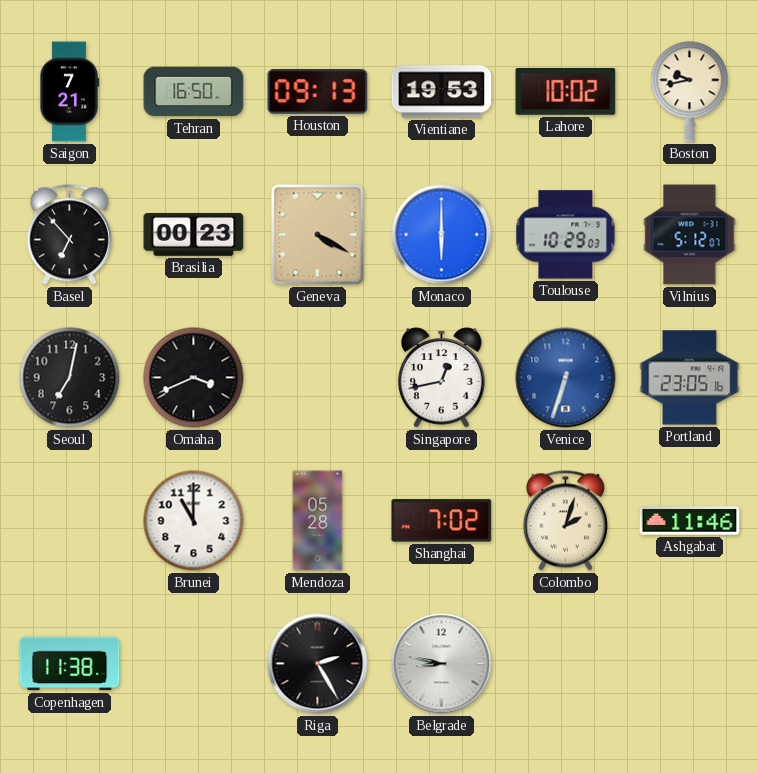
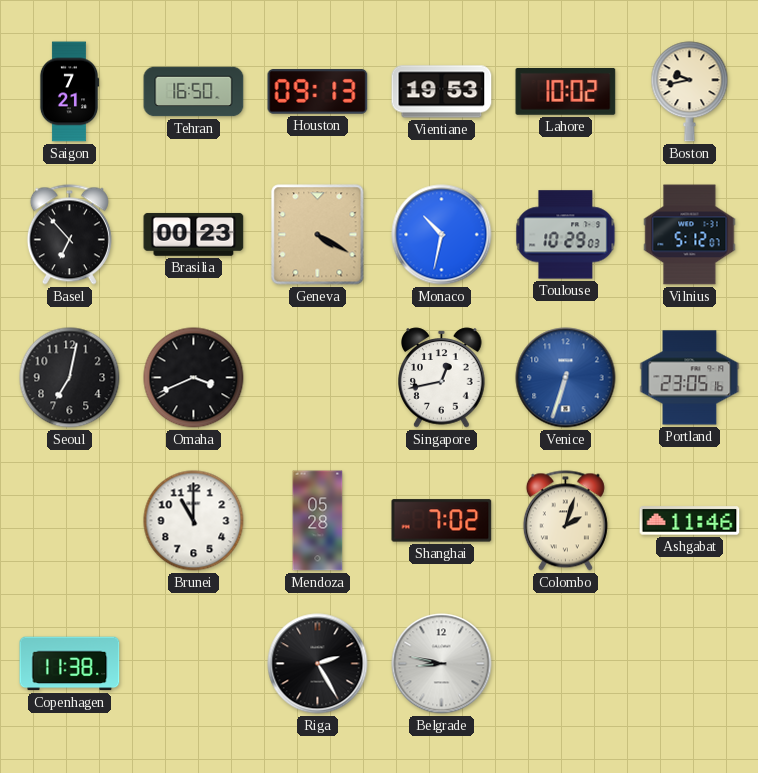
Monaco: 6:00 -> 10:32
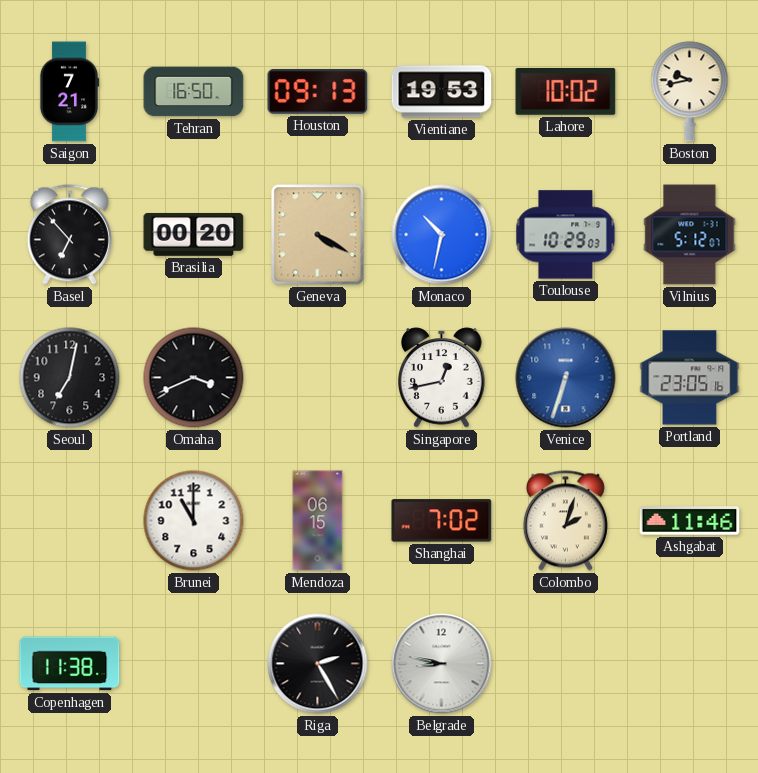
Brasilia: 00:23 -> 00:20
Mendoza: 05:28 -> 06:15
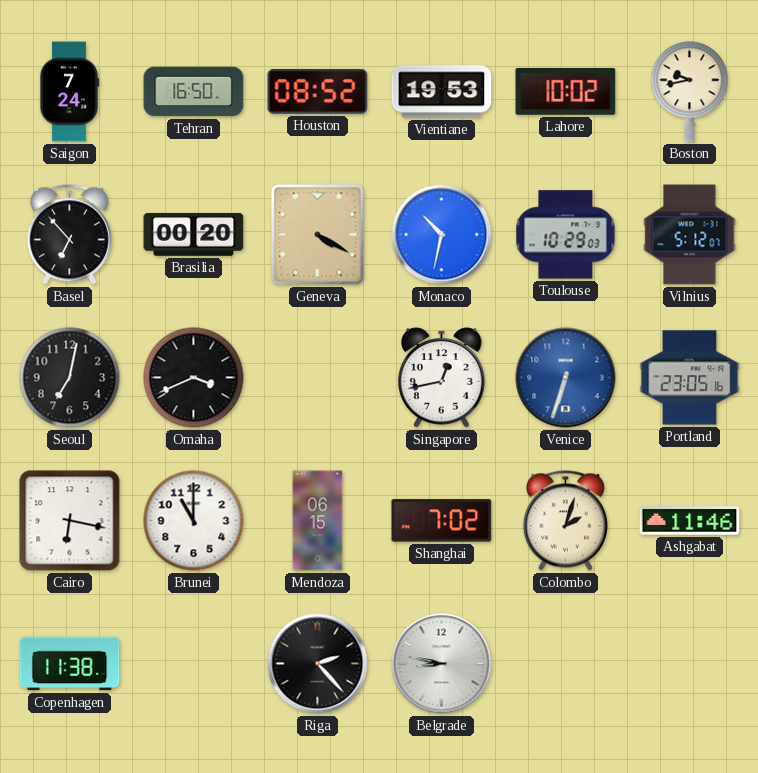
Saigon: 7:21 -> 7:24
Houston: 09:13 -> 08:52
Cairo: none -> 6:17
Riga: 2:25 -> 2:23
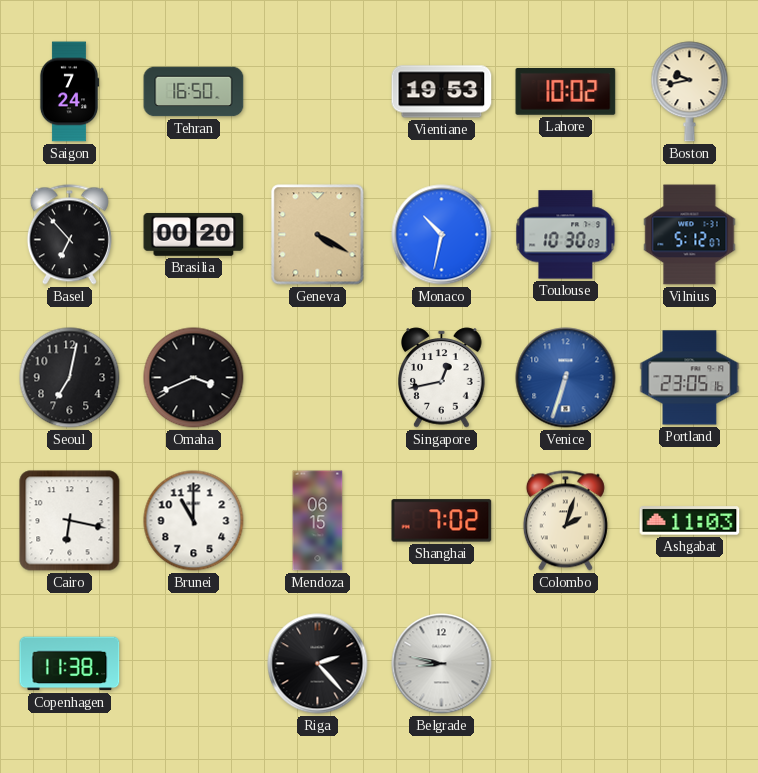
Houston: 08:52 -> none
Toulouse: 10:29 -> 10:30
Ashgabat: 11:46 -> 11:03
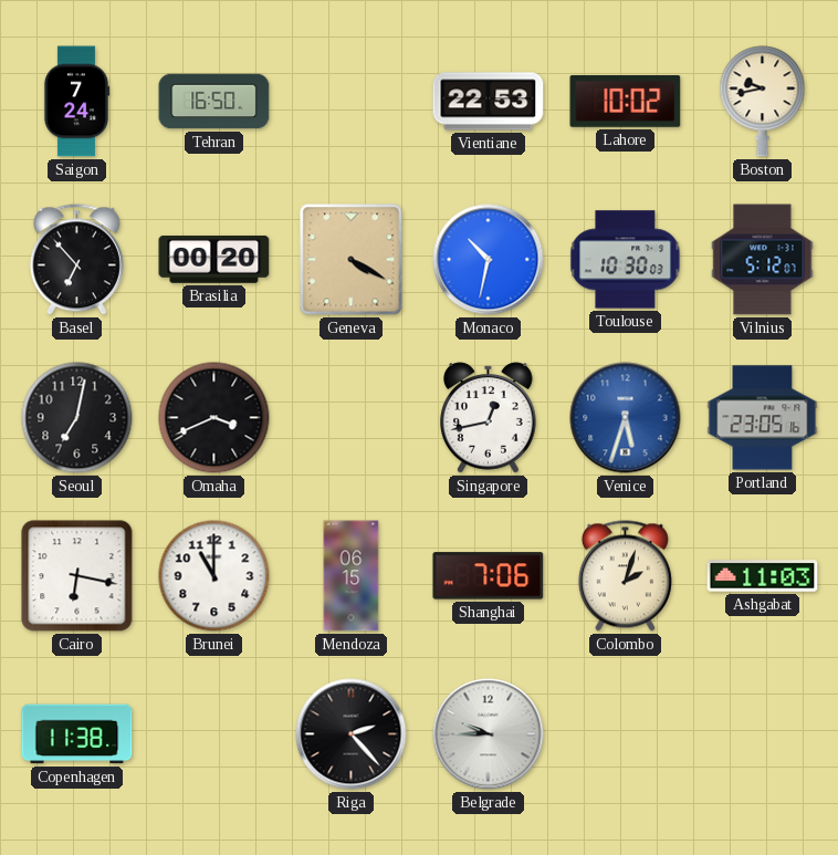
Vientiane: 19:53 -> 22:53
Venice: 6:33 -> 5:33
Shanghai: 7:02 -> 7:06
Belgrade: 8:47 -> 9:45
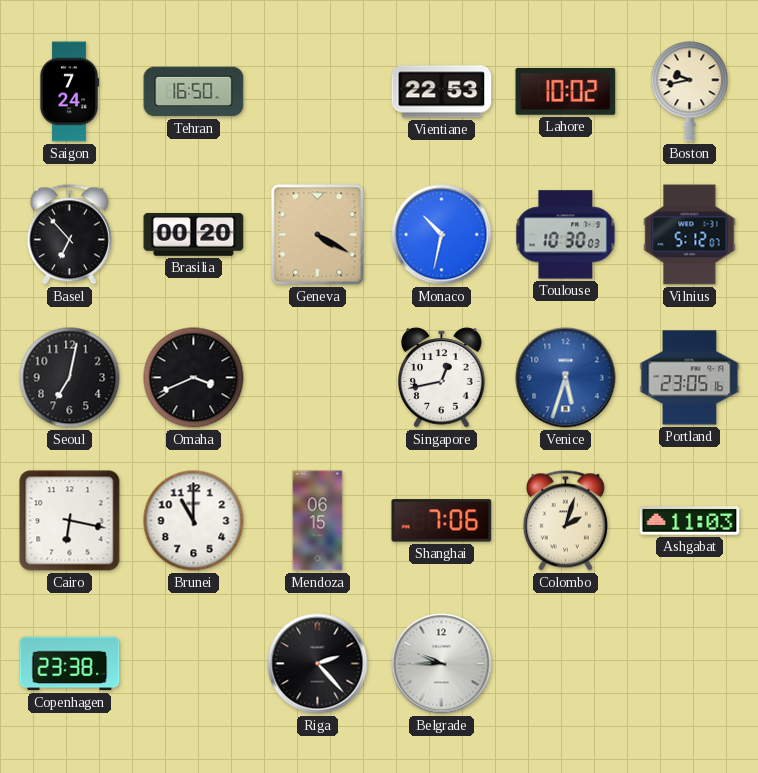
Copenhagen: 11:38 -> 23:38
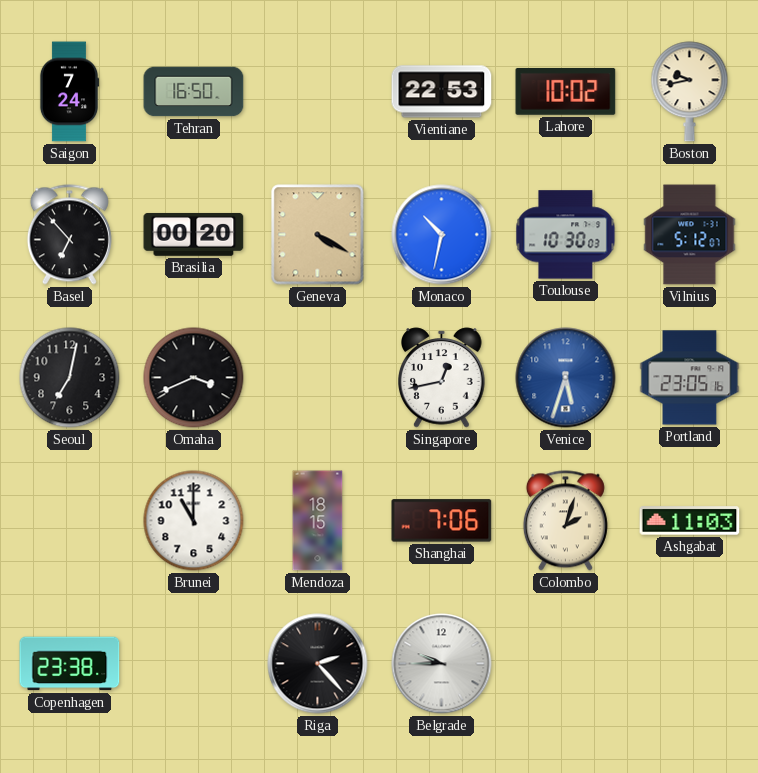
Cairo: 6:17 -> none
Mendoza: 06:15 -> 18:15
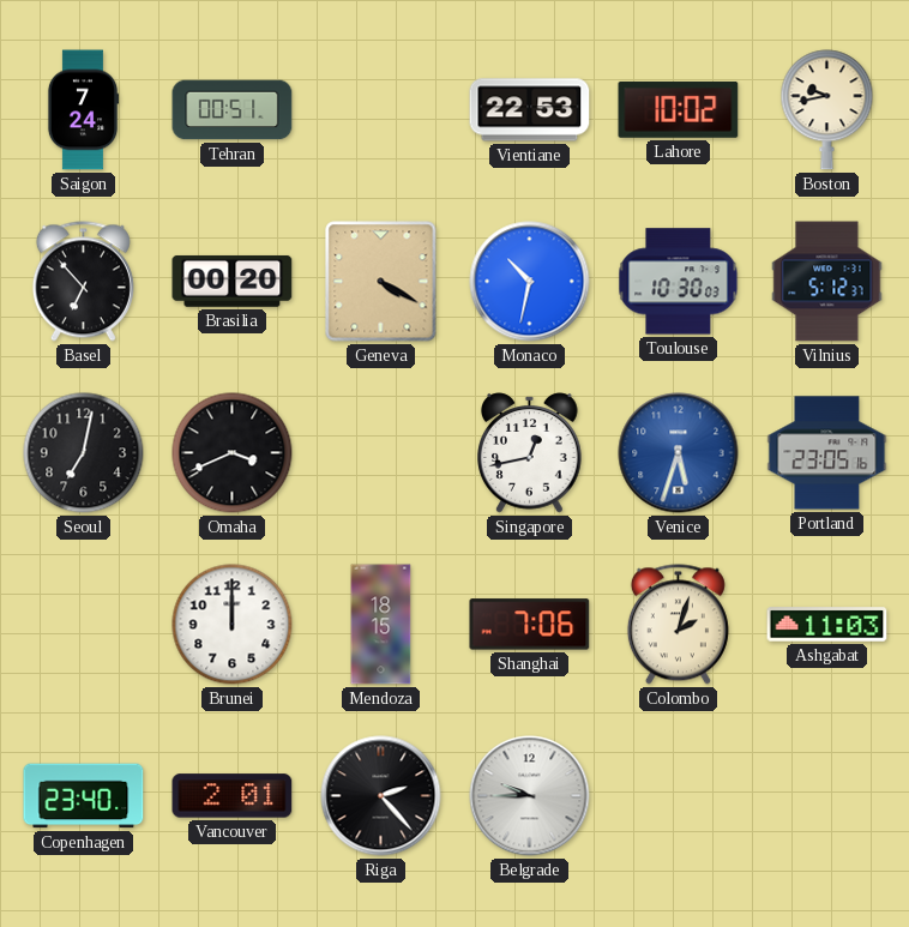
Tehran: 16:50 -> 00:51
Vilnius: 5:12:07 -> 5:12:37
Brunei: 11:00 -> 12:00
Copenhagen: 23:38 -> 23:40
Vancouver: none -> 2:01
